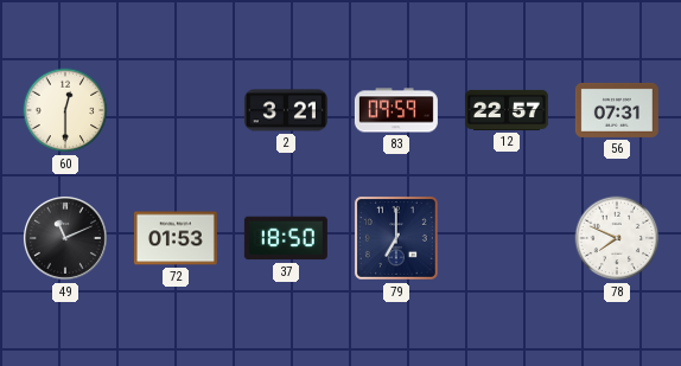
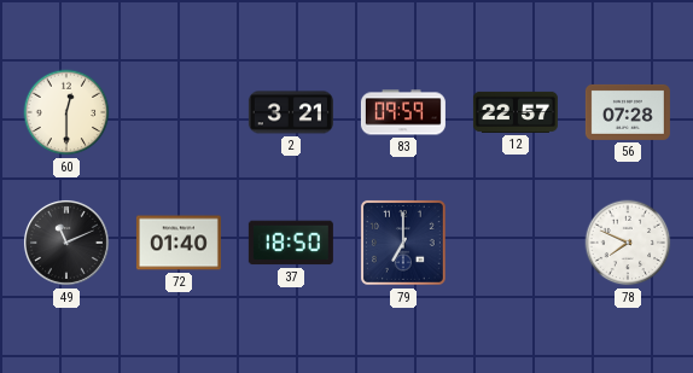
56: 07:31 -> 07:28
72: 01:53 -> 01:40
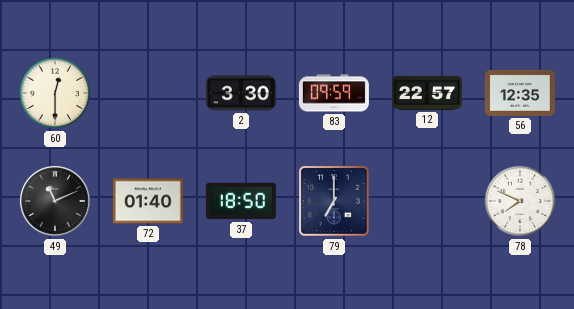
2: 3:21 -> 3:30
56: 07:28 -> 12:35
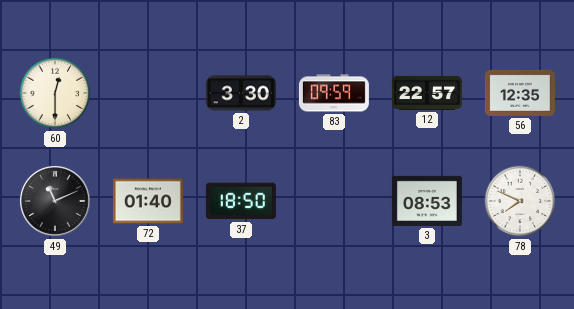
79: 7:00 -> none
3: none -> 08:53
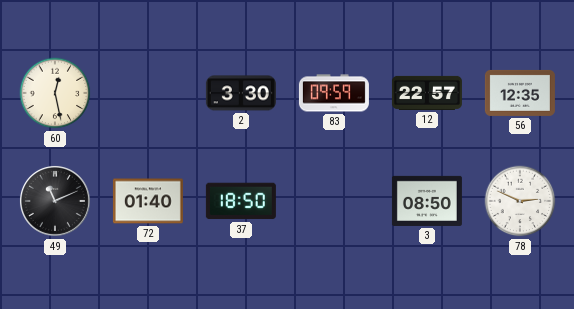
60: 12:30 -> 12:28
3: 08:53 -> 08:50
78: 7:49 -> 2:49
